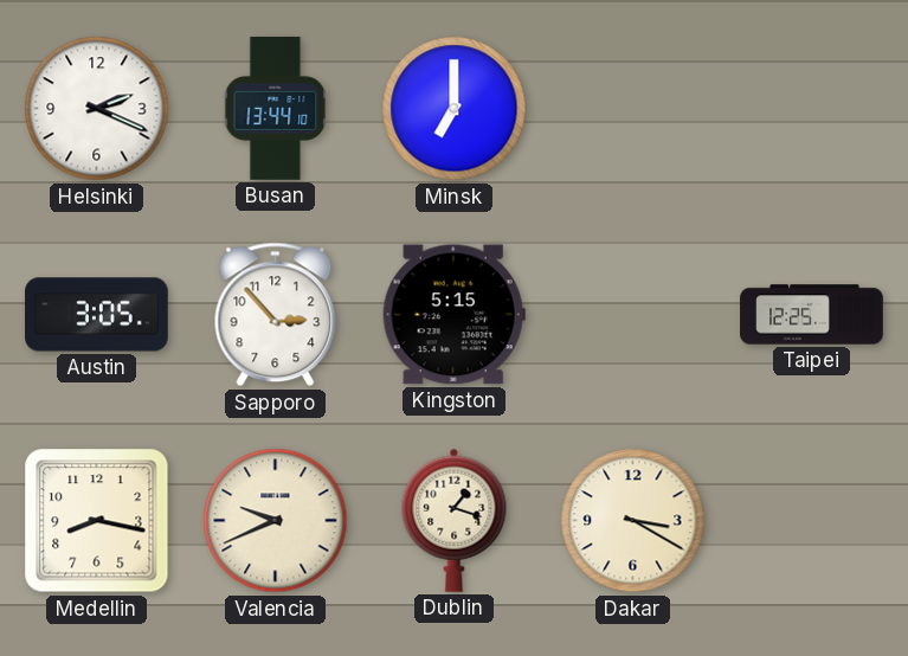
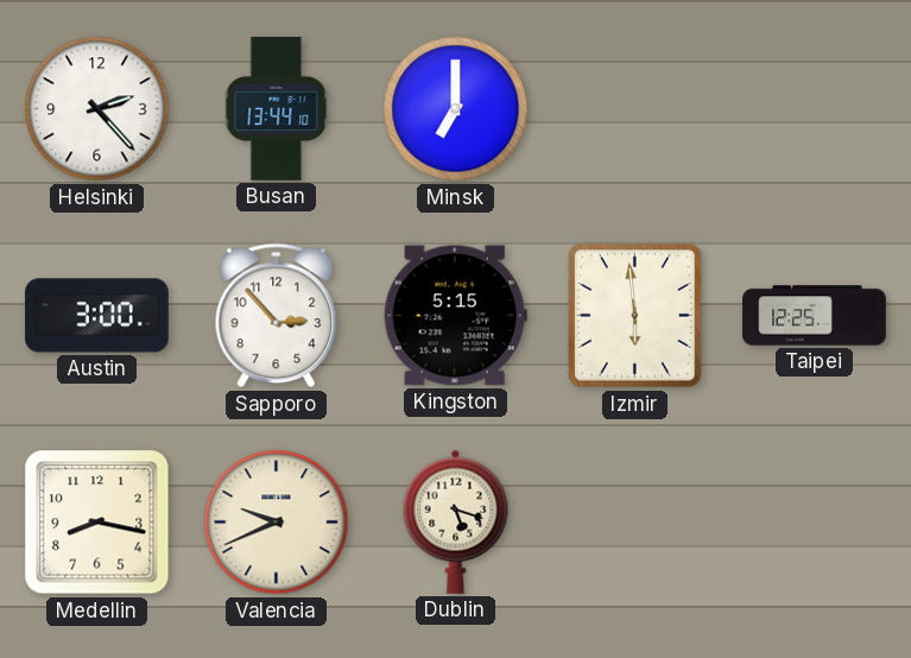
Helsinki: 2:19 -> 2:23
Austin: 3:05 -> 3:00
Izmir: none -> 5:59
Dublin: 1:18 -> 5:18
Dakar: 3:20 -> none
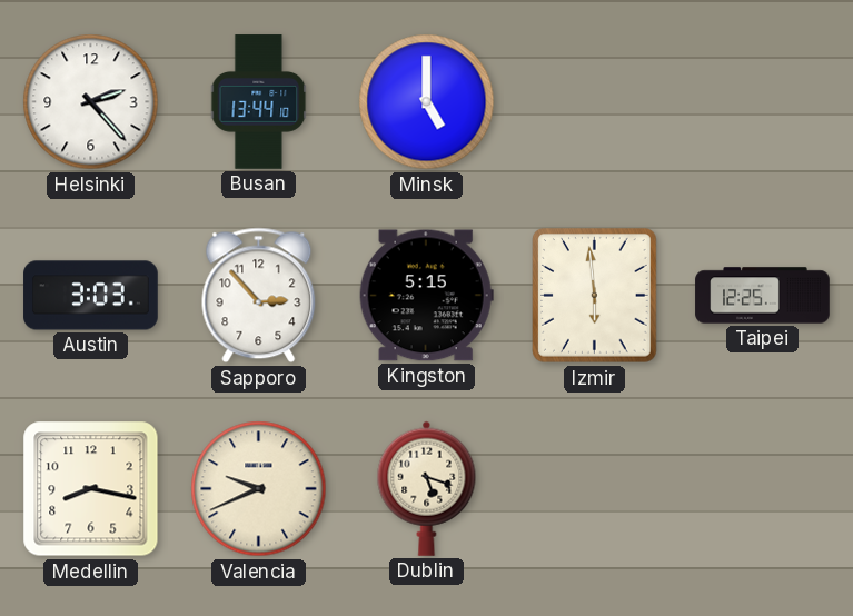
Minsk: 7:00 -> 5:00
Austin: 3:00 -> 3:03
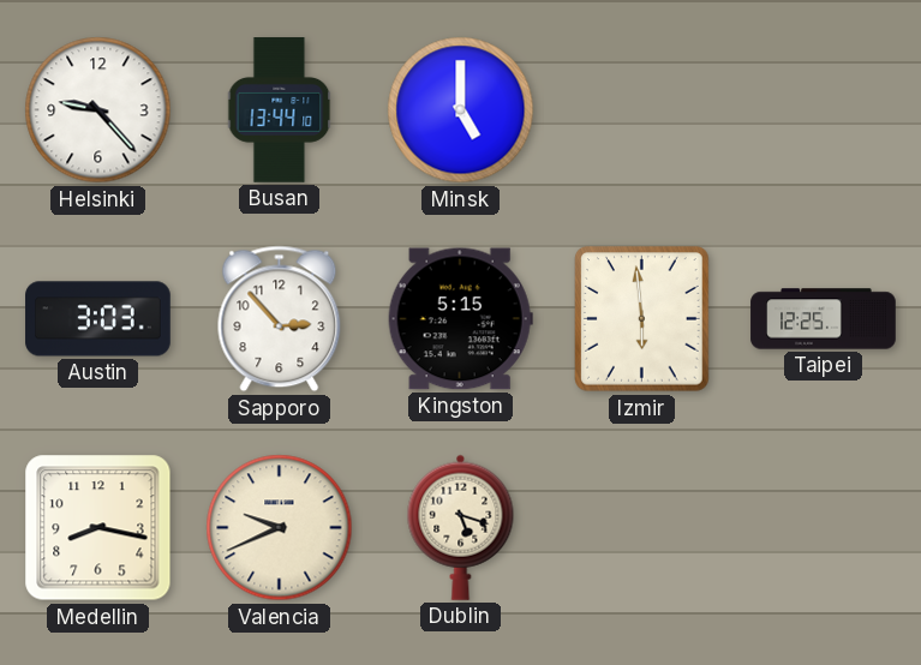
Helsinki: 2:23 -> 9:23
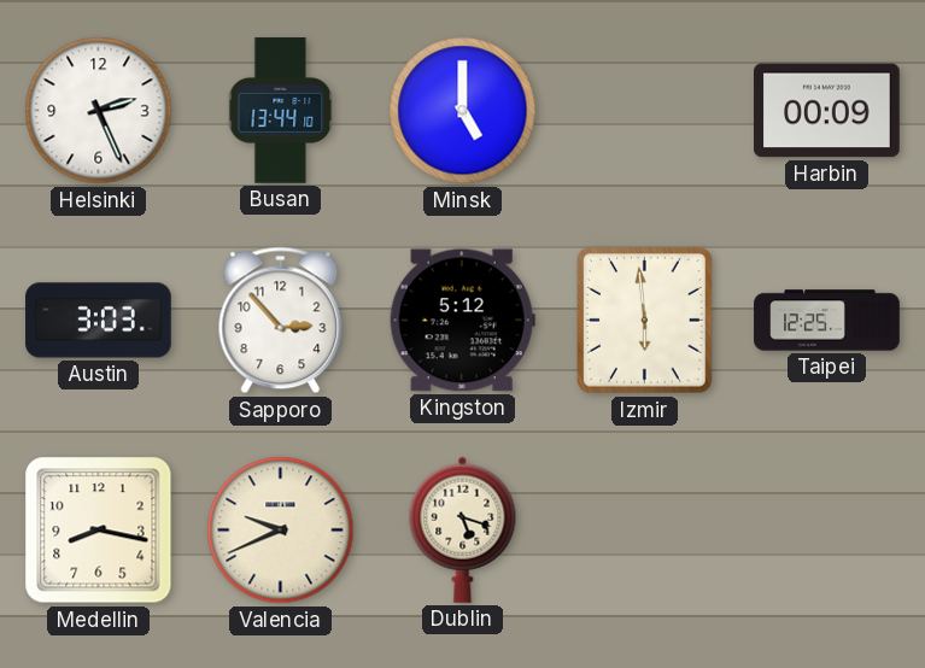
Helsinki: 9:23 -> 2:26
Harbin: none -> 00:09
Kingston: 5:15 -> 5:12
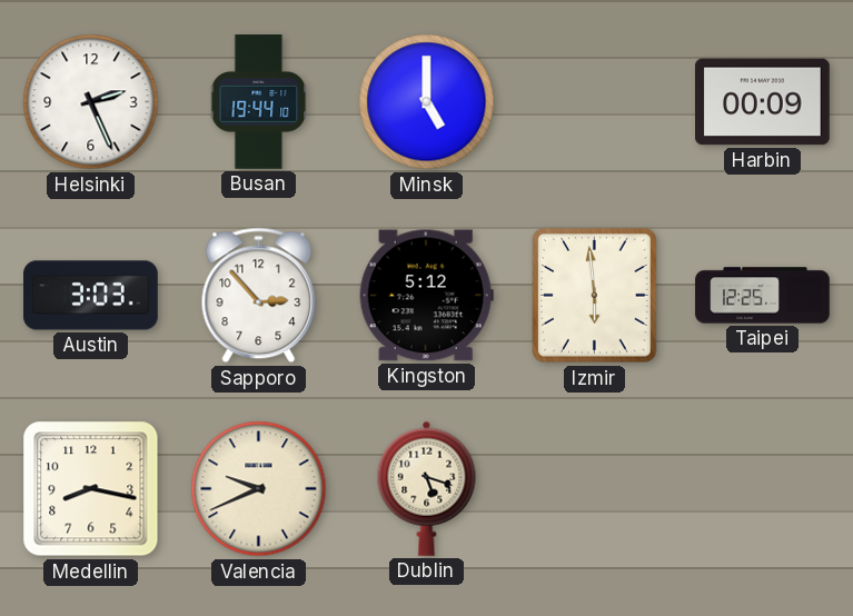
Busan: 13:44 -> 19:44
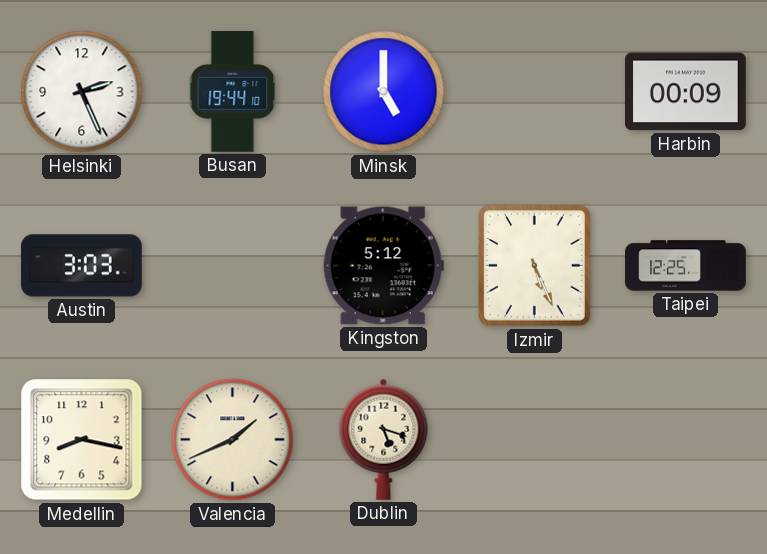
Sapporo: 2:53 -> none
Izmir: 5:59 -> 5:26
Valencia: 9:41 -> 1:41
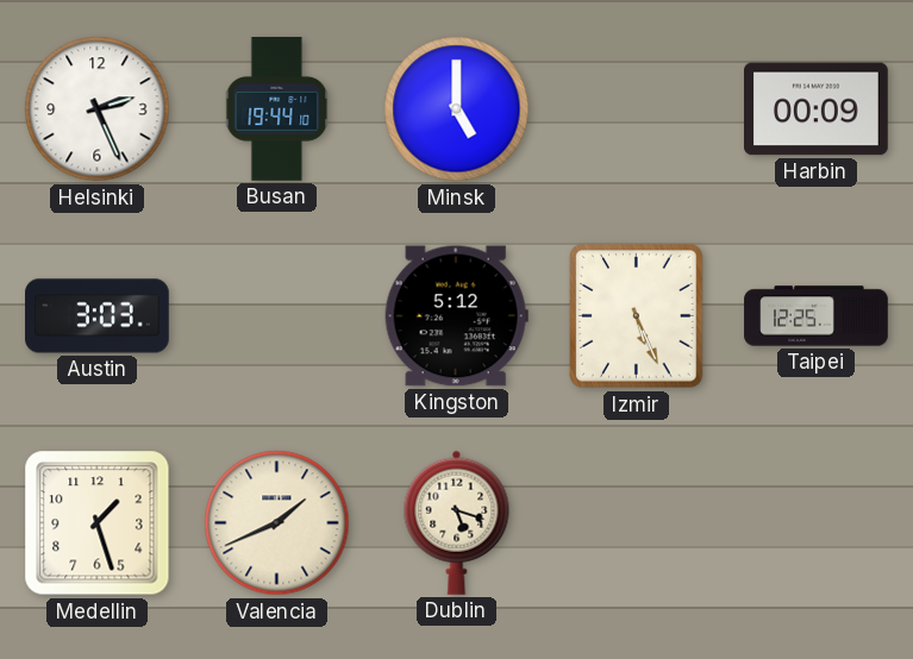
Medellin: 8:17 -> 1:27
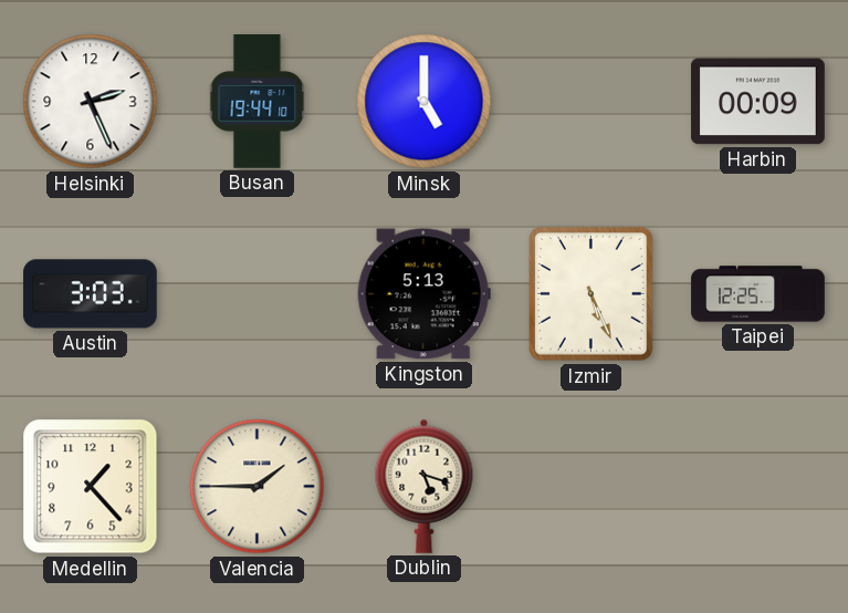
Kingston: 5:12 -> 5:13
Medellin: 1:27 -> 1:23
Valencia: 1:41 -> 1:45
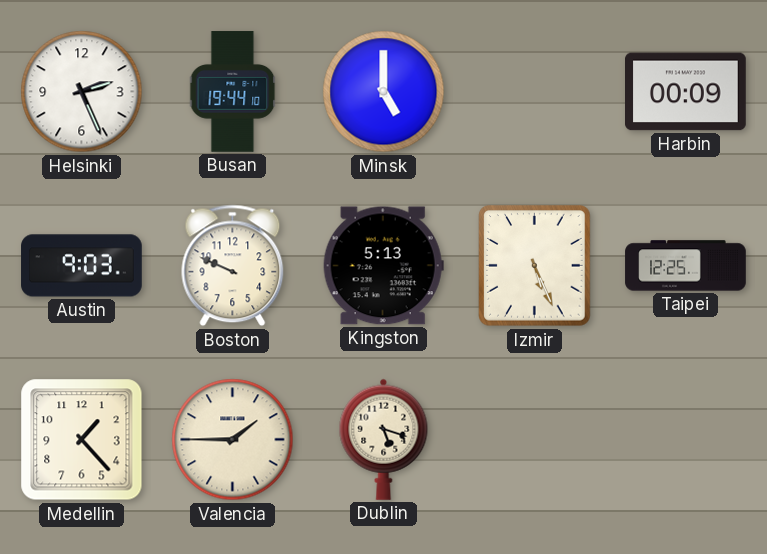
Austin: 3:03 -> 9:03
Boston: none -> 9:49
